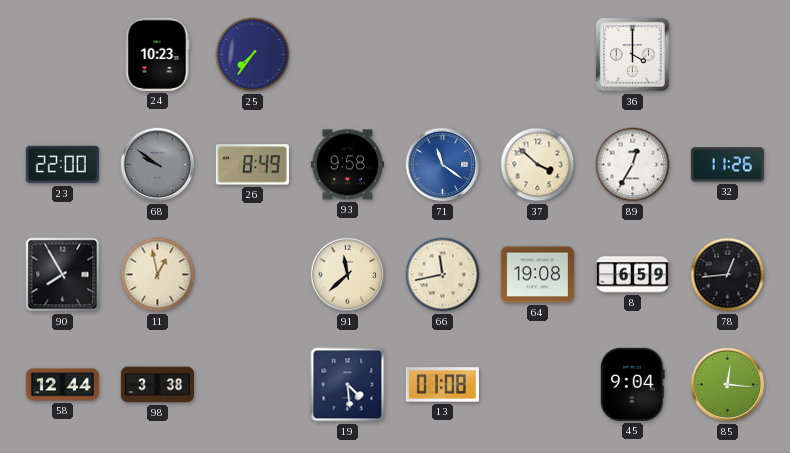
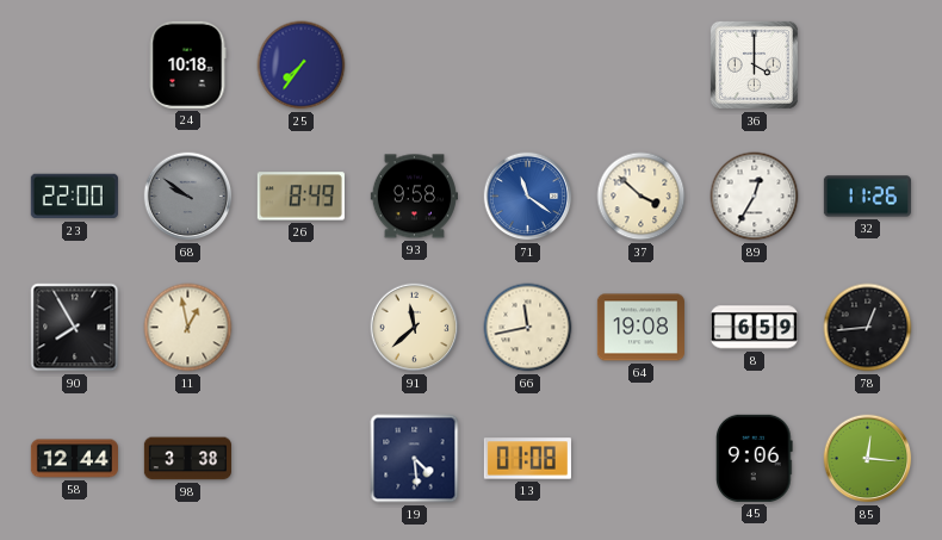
24: 10:23 -> 10:18
45: 9:04 -> 9:06
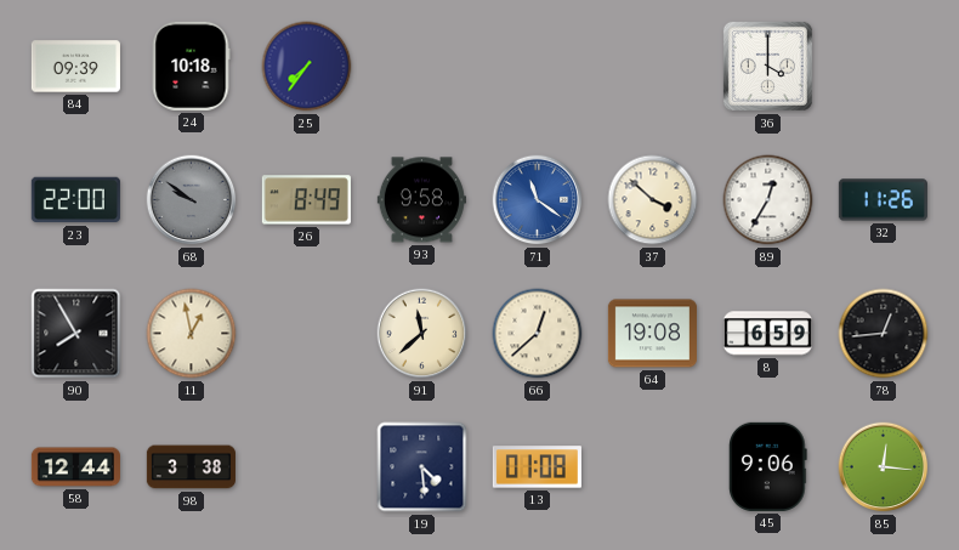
84: none -> 09:39
66: 11:43 -> 12:38
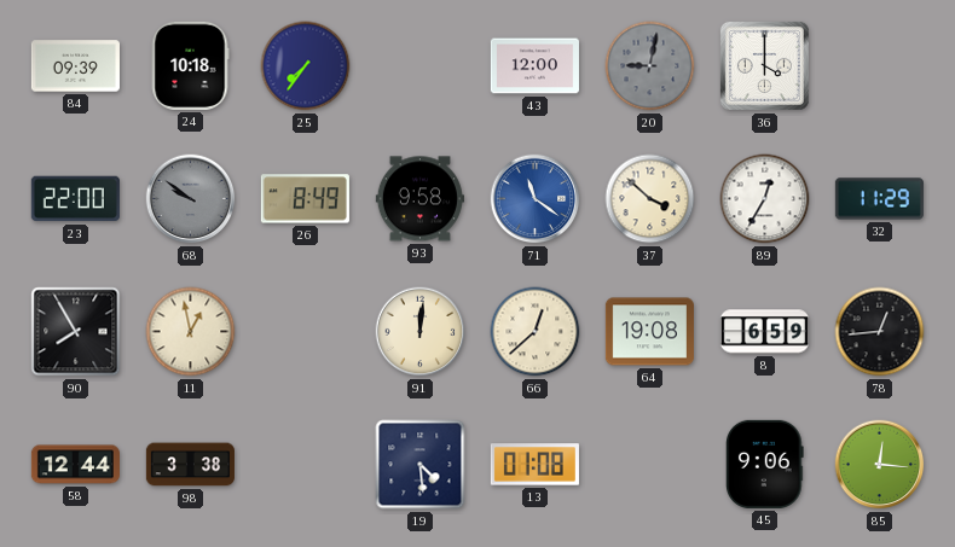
43: none -> 12:00
20: none -> 9:02
32: 11:26 -> 11:29
91: 11:38 -> 12:01
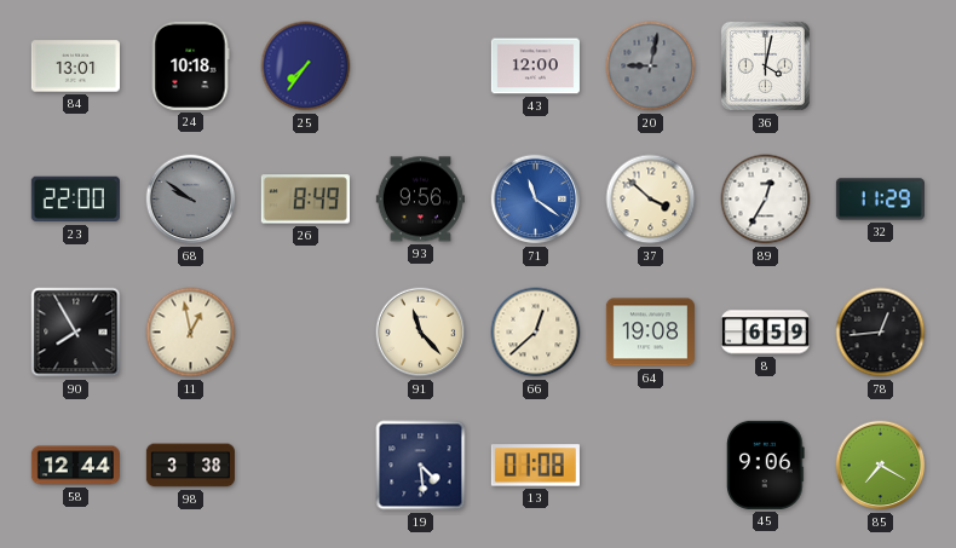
84: 09:39 -> 13:01
36: 4:00 -> 4:02
93: 9:58 -> 9:56
91: 12:01 -> 11:23
85: 12:16 -> 7:20
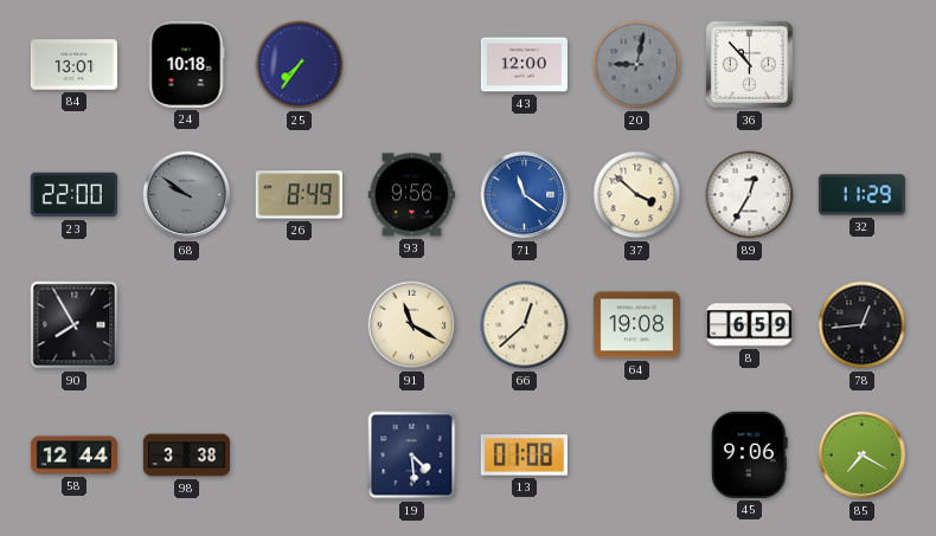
36: 4:02 -> 10:53
11: 12:58 -> none
91: 11:23 -> 11:20
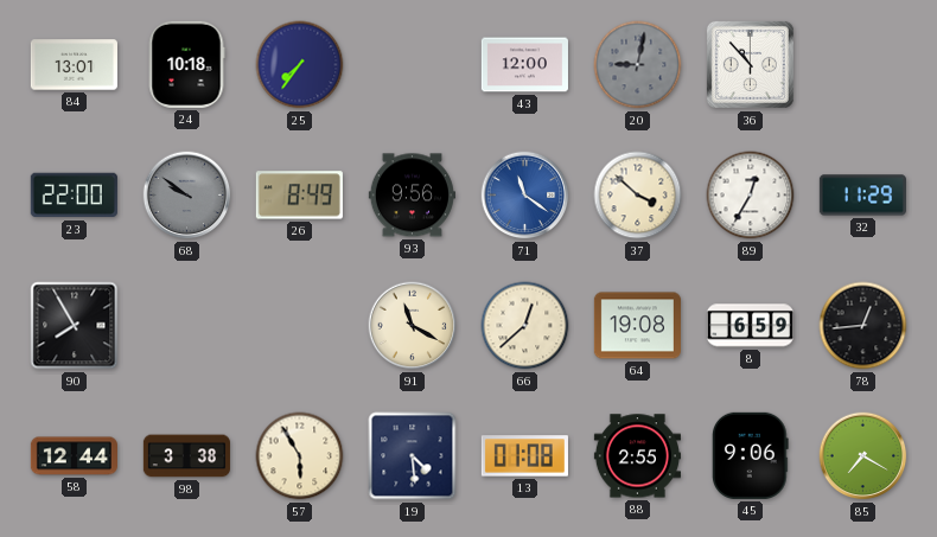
57: none -> 5:55
88: none -> 2:55
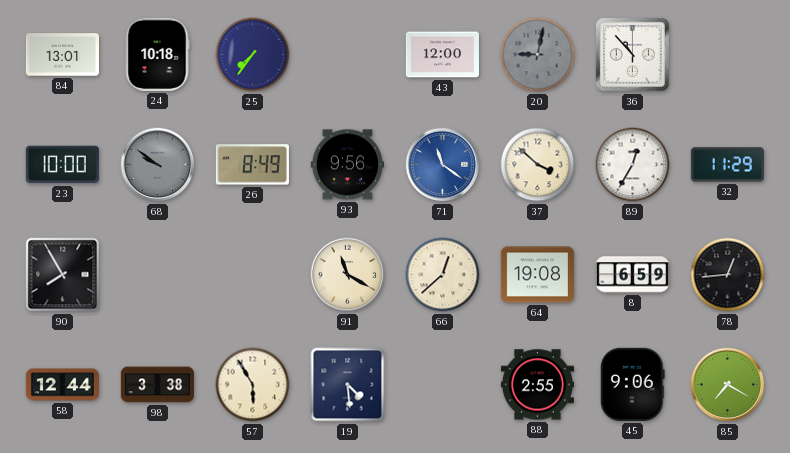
23: 22:00 -> 10:00
13: 01:08 -> none
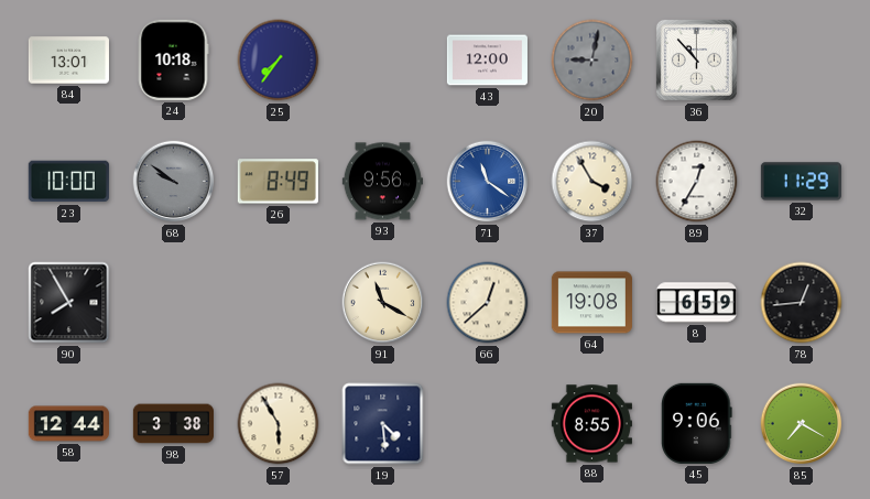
37: 3:52 -> 3:55
88: 2:55 -> 8:55
